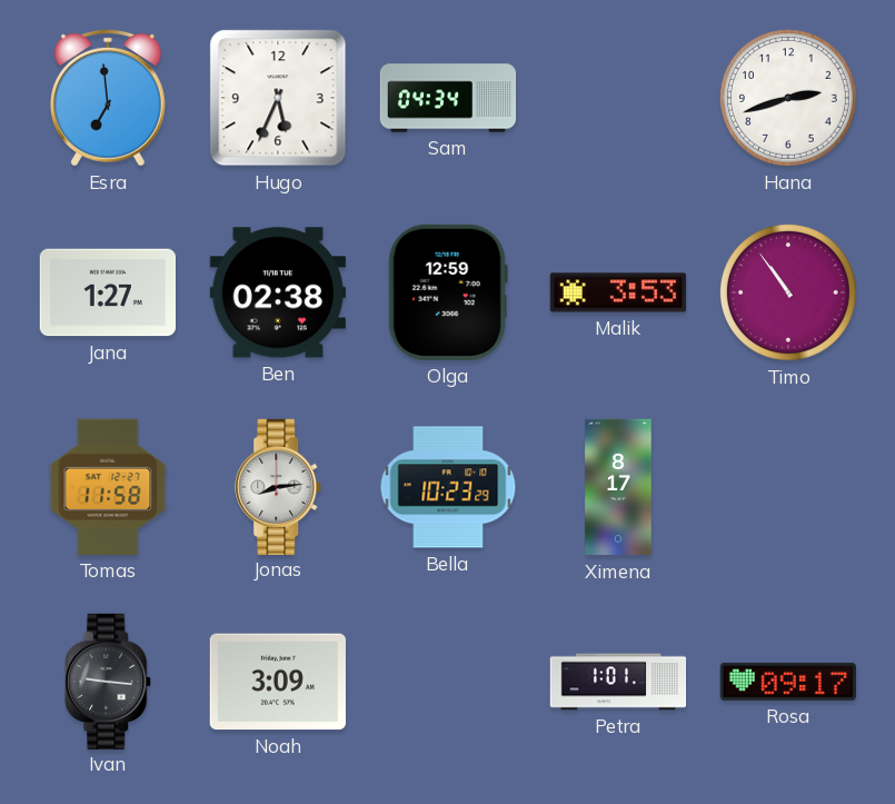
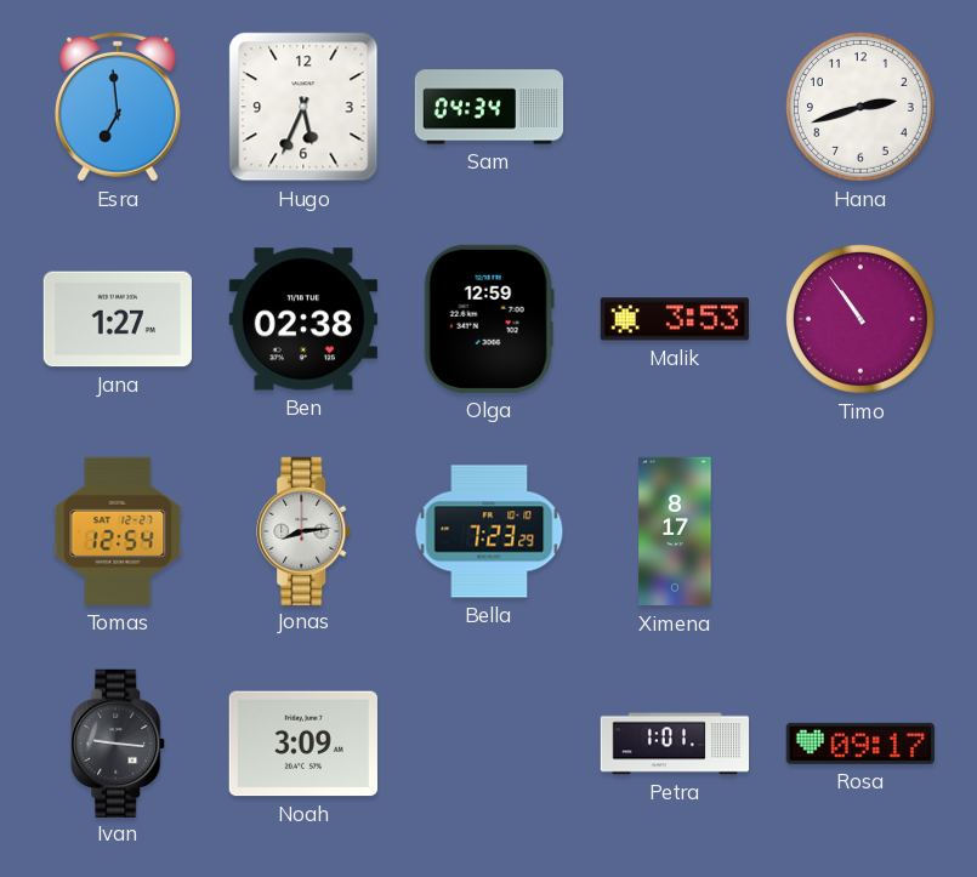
Tomas: 11:58 -> 12:54
Bella: 10:23 -> 7:23
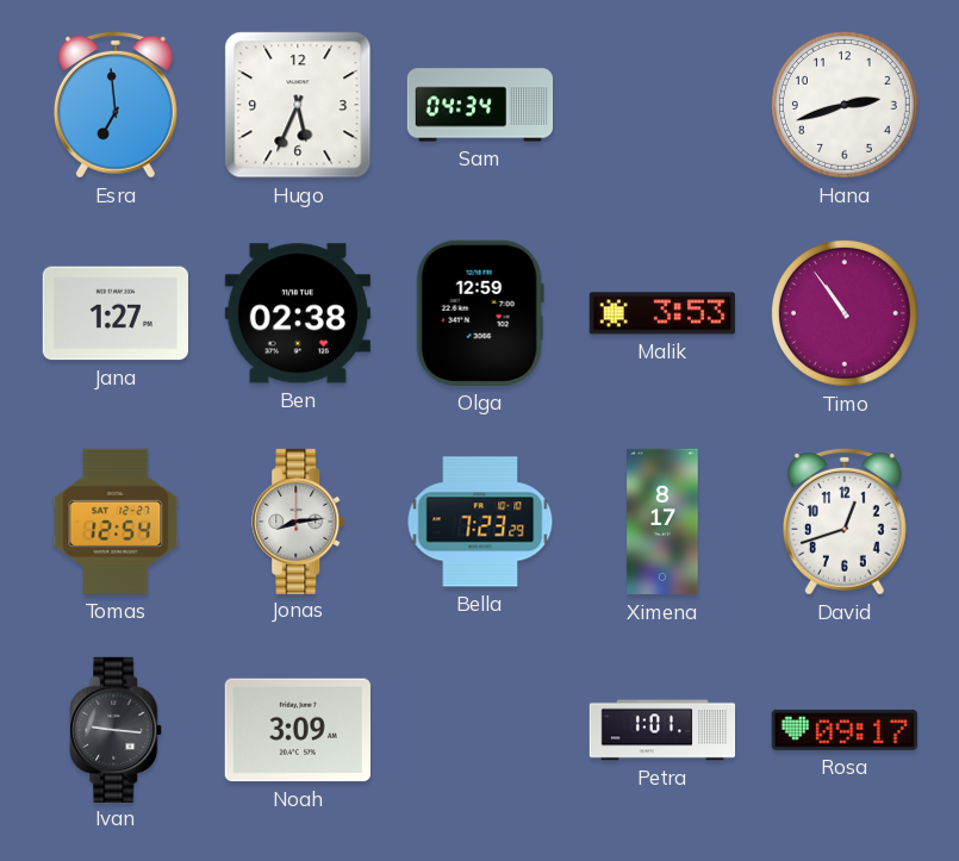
David: none -> 12:42
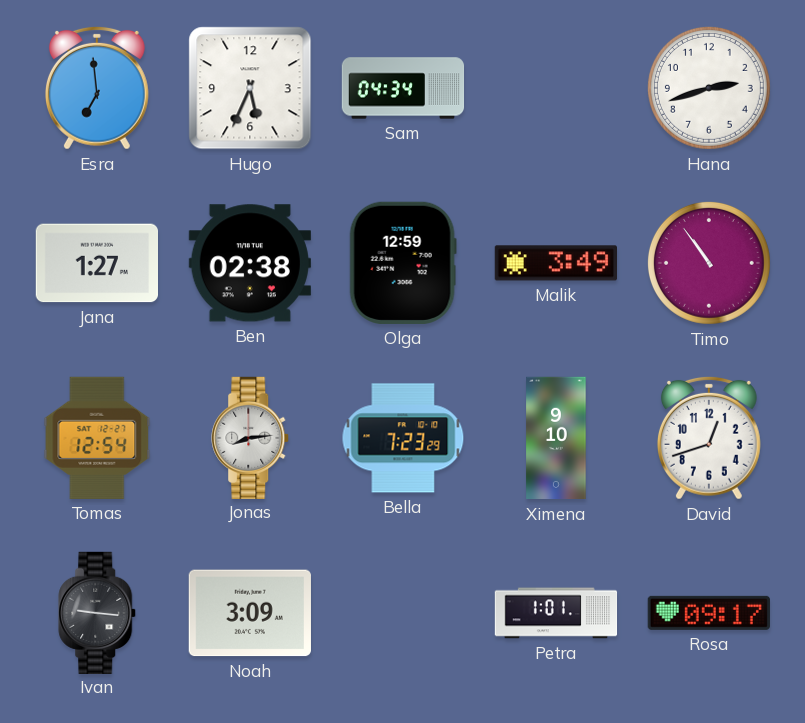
Malik: 3:53 -> 3:49
Ximena: 8:17 -> 9:10
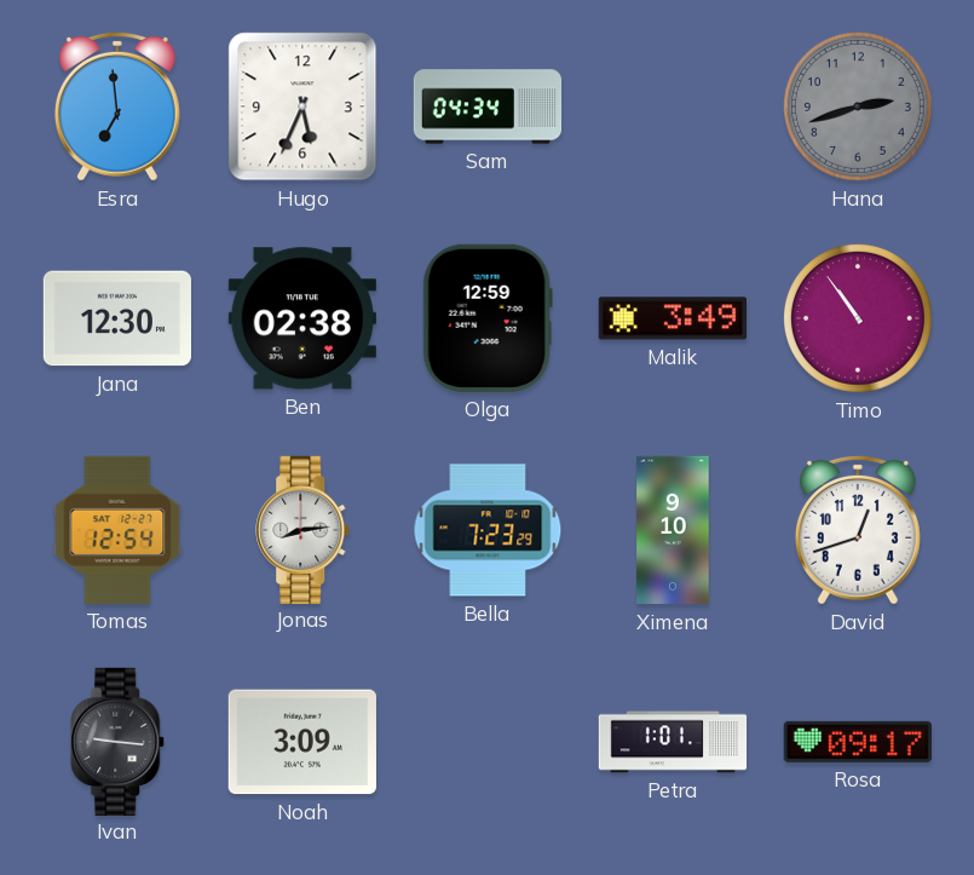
Hana dial: white -> grey
Jana: 1:27 -> 12:30
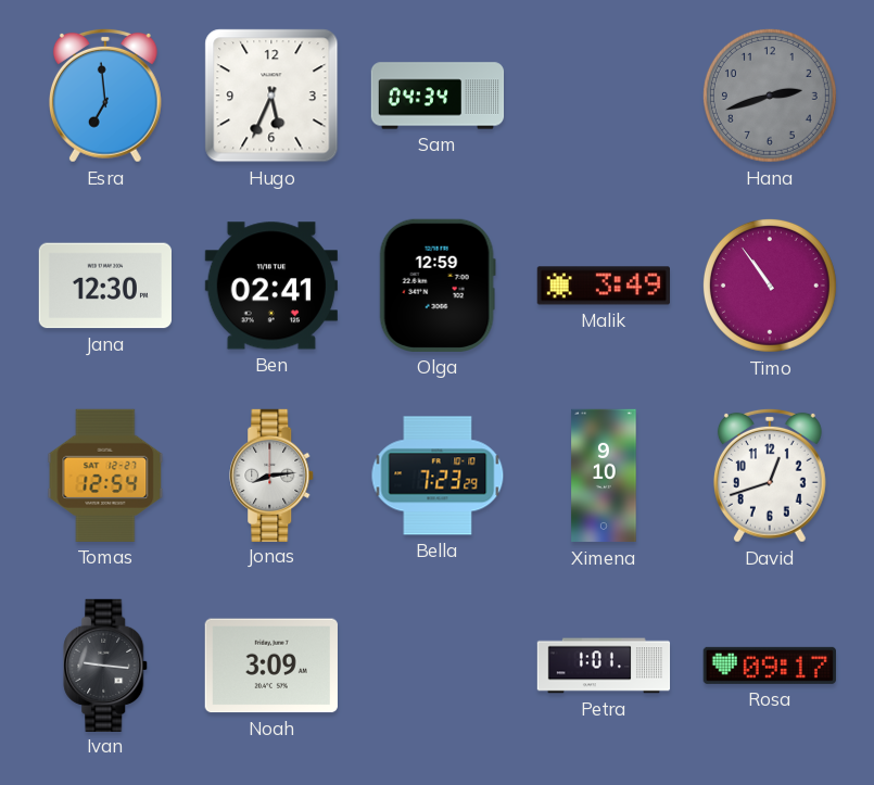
Ben: 02:38 -> 02:41
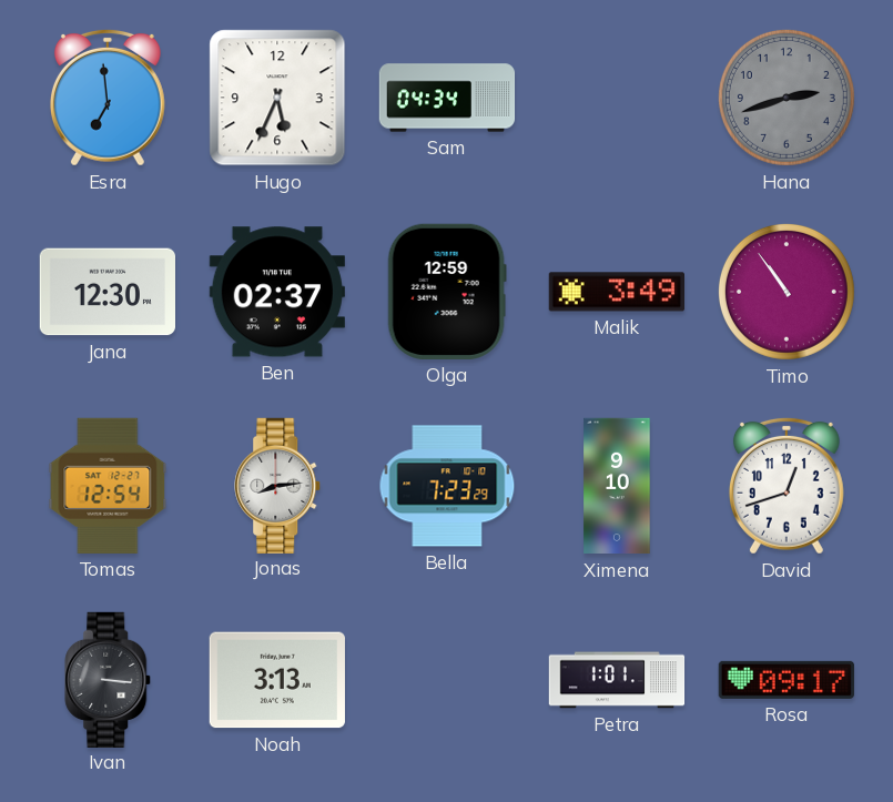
Ben: 02:41 -> 02:37
Ivan: 9:16 -> 3:16
Noah: 3:09 -> 3:13
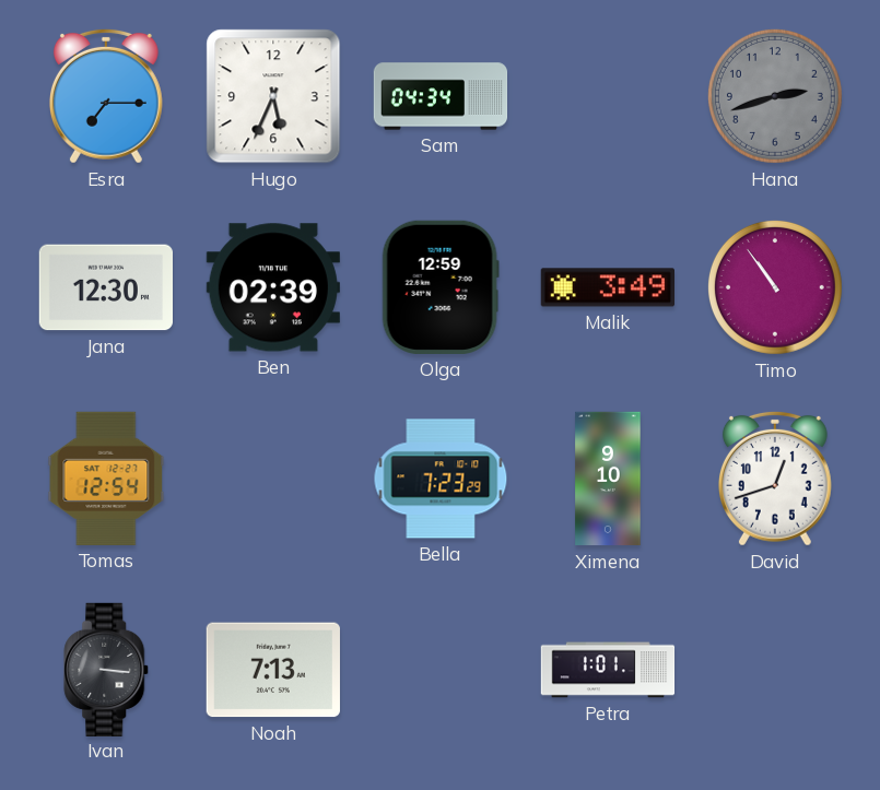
Esra: 6:59 -> 7:15
Ben: 02:37 -> 02:39
Jonas: 8:14 -> none
Noah: 3:13 -> 7:13
Rosa: 09:17 -> none
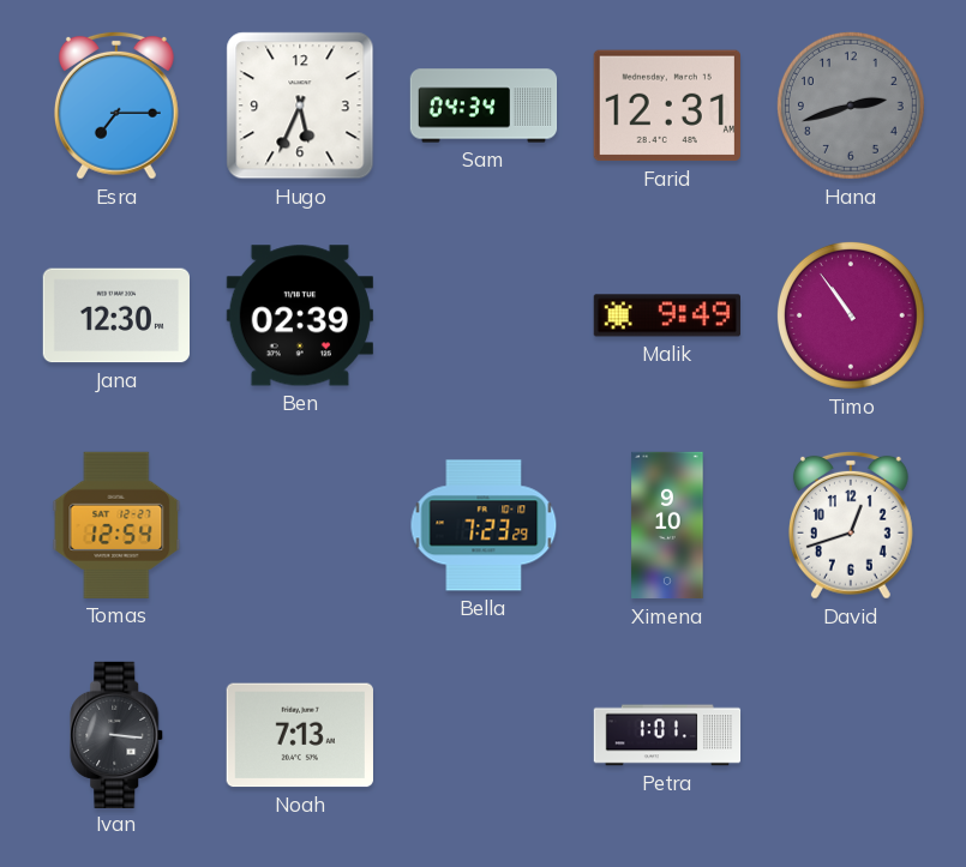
Farid: none -> 12:31
Olga: 12:59 -> none
Malik: 3:49 -> 9:49
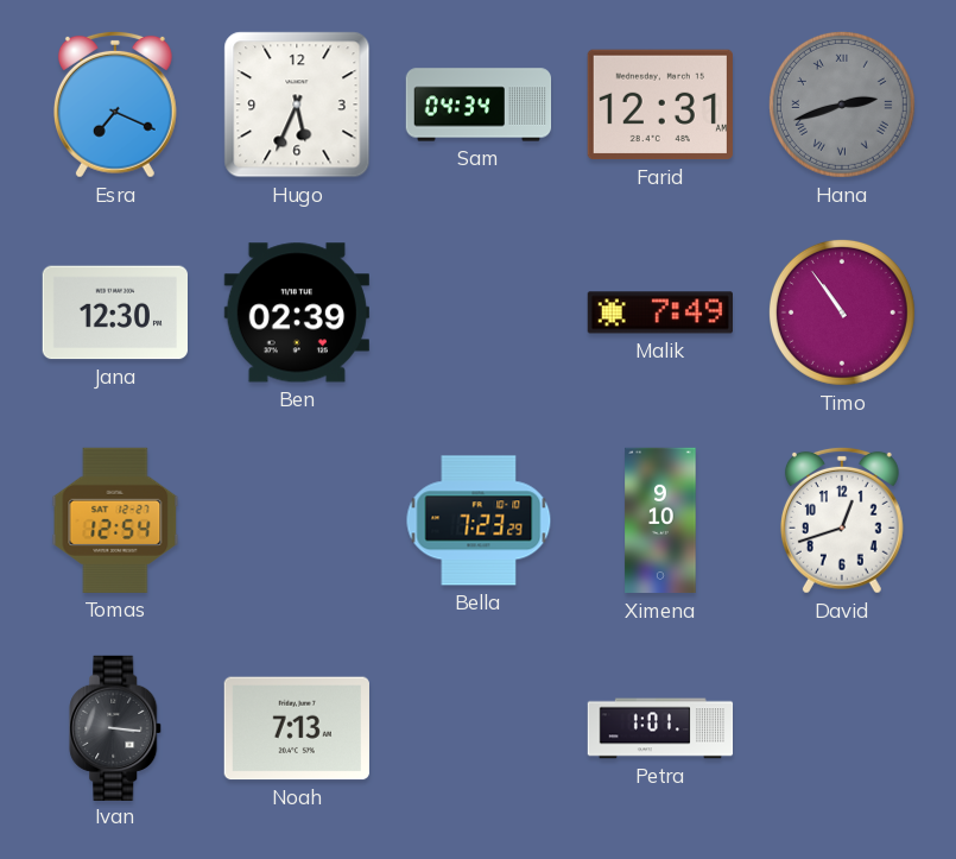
Esra: 7:15 -> 7:19
Hana numerals: Arabic -> Roman
Malik: 9:49 -> 7:49
